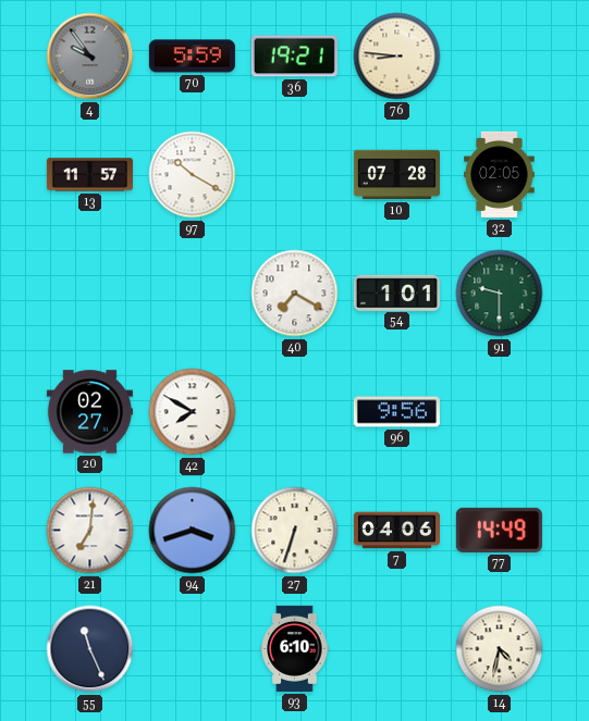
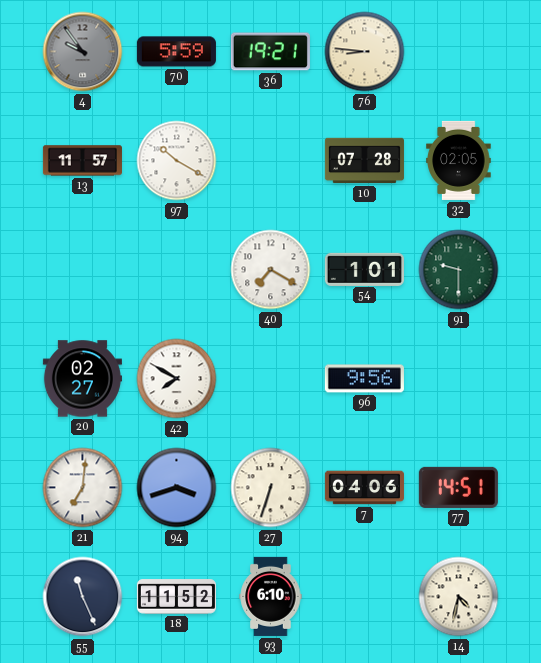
77: 14:49 -> 14:51
18: none -> 11:52
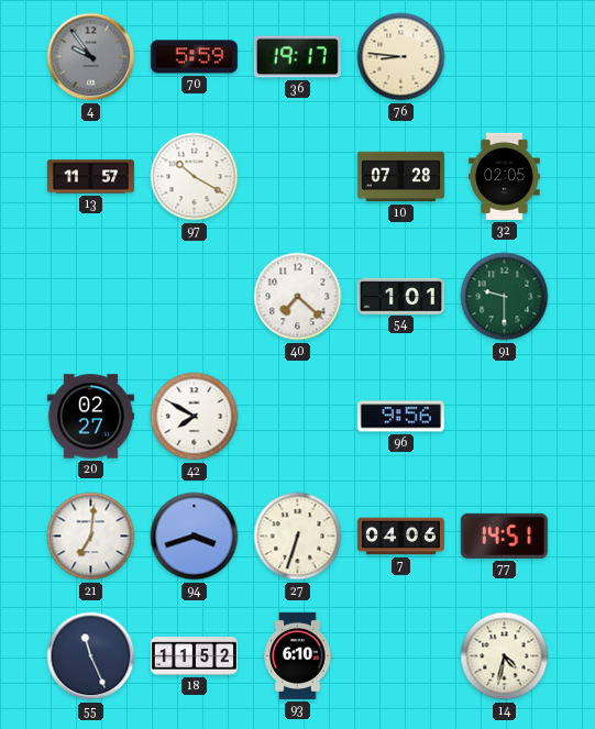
36: 19:21 -> 19:17
40: 7:20 -> 7:22
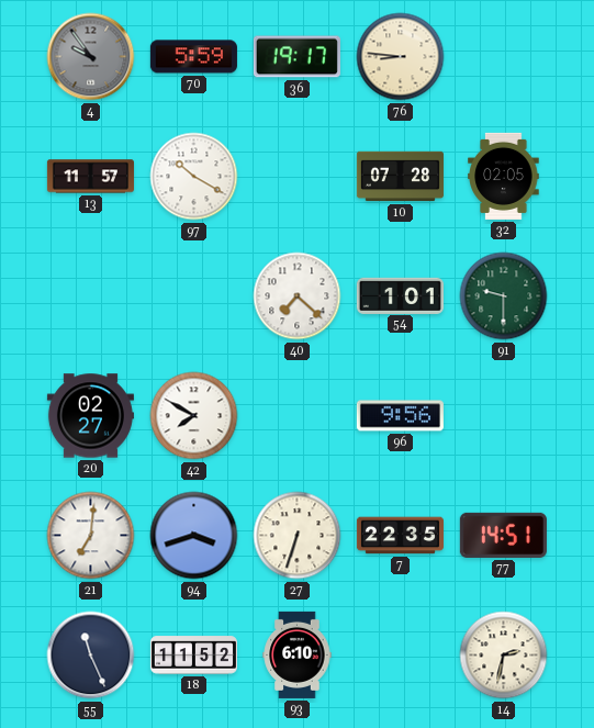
7: 04:06 -> 22:35
14: 4:32 -> 2:32
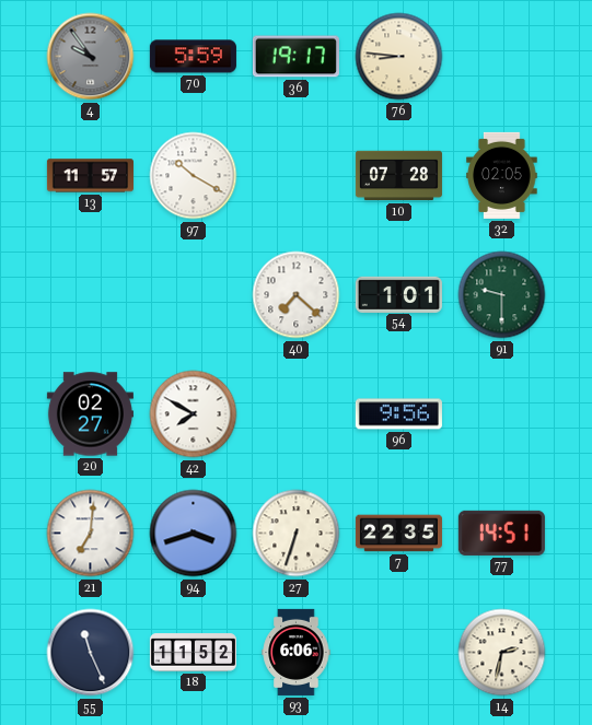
93: 6:10 -> 6:06
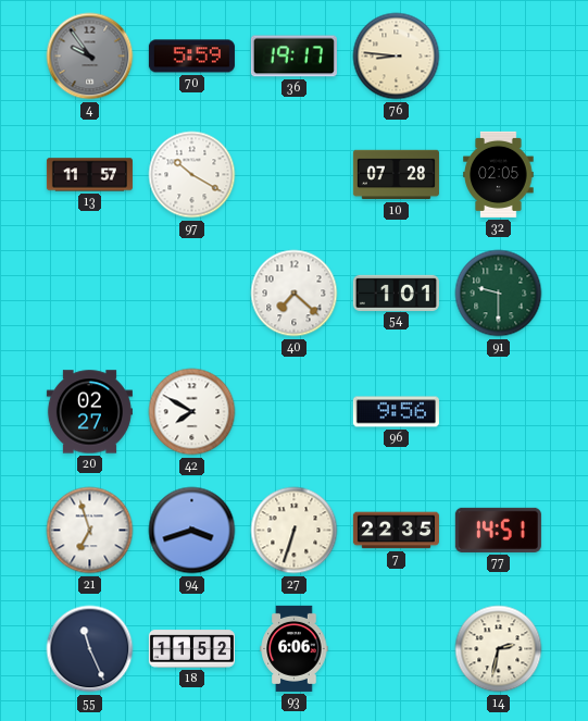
21: 7:01 -> 6:57
